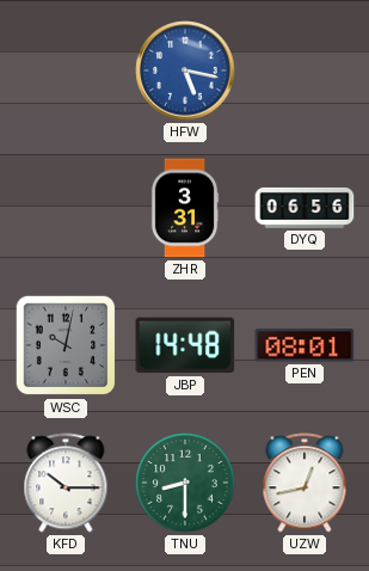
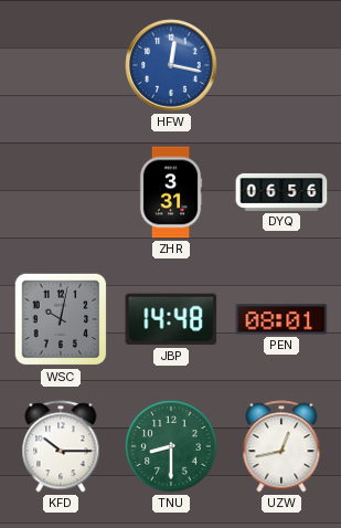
HFW: 5:17 -> 12:17
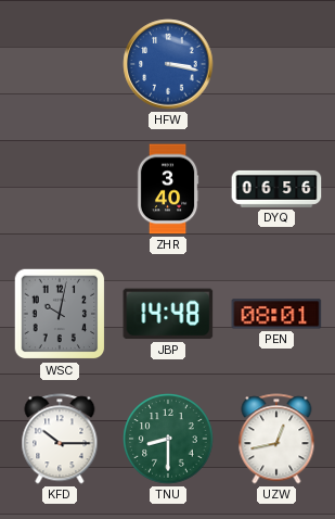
HFW: 12:17 -> 3:17
ZHR: 3:31 -> 3:40
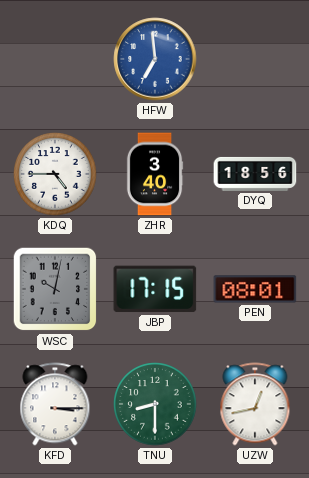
HFW: 3:17 -> 6:59
KDQ: none -> 4:45
DYQ: 06:56 -> 18:56
JBP: 14:48 -> 17:15
KFD: 10:15 -> 3:15
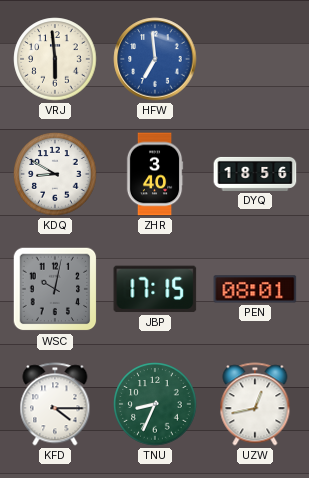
VRJ: none -> 5:59
KDQ: 4:45 -> 8:50
KFD: 3:15 -> 4:15
TNU: 8:30 -> 8:34
